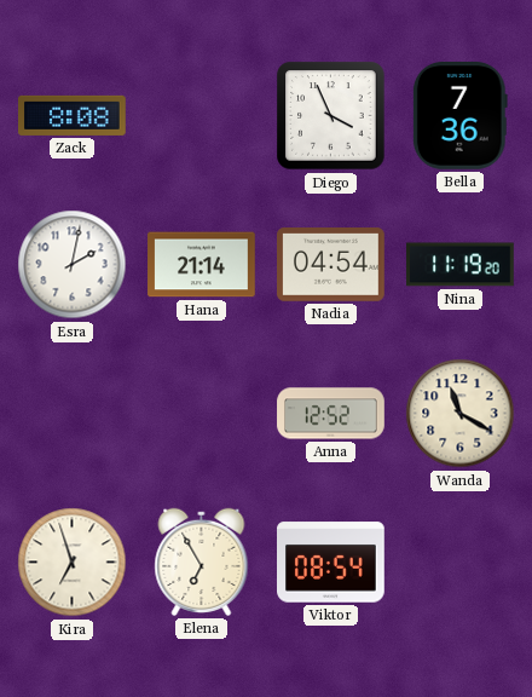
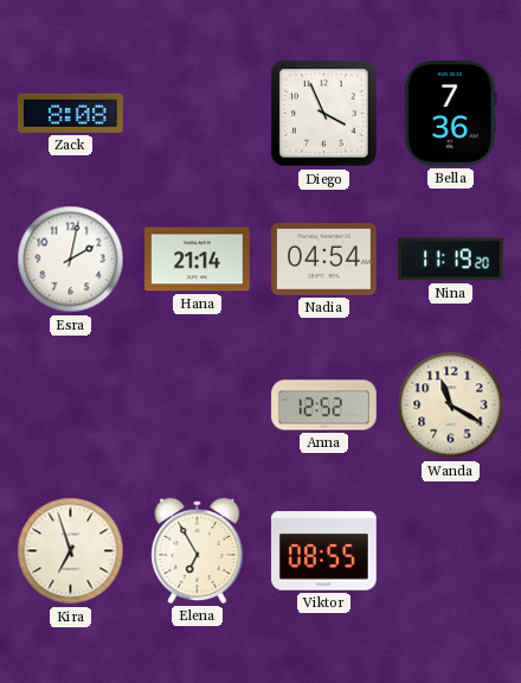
Viktor: 08:54 -> 08:55
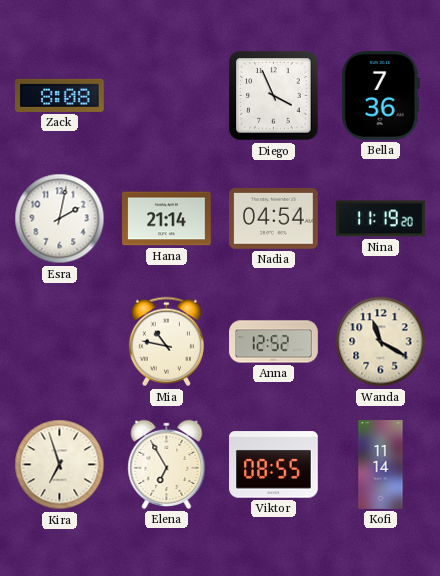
Mia: none -> 10:47
Kofi: none -> 11:14
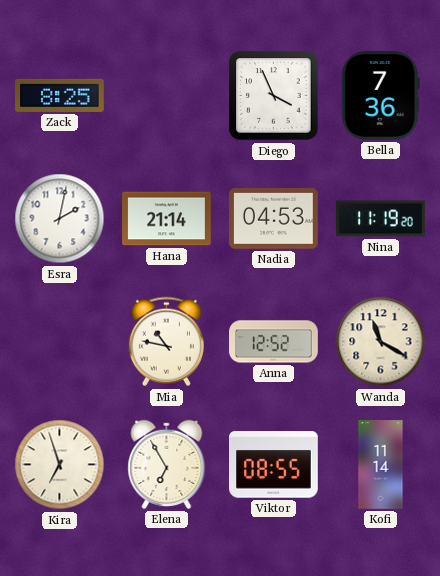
Zack: 8:08 -> 8:25
Nadia: 04:54 -> 04:53
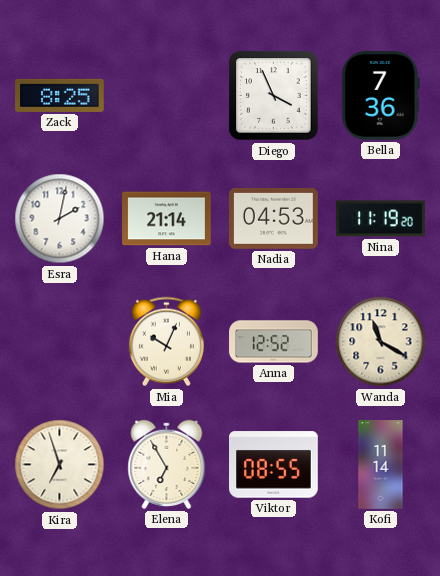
Mia: 10:47 -> 10:04
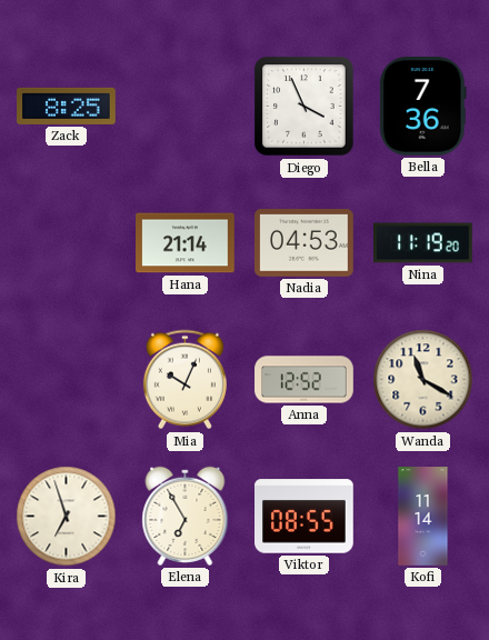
Esra: 2:02 -> none
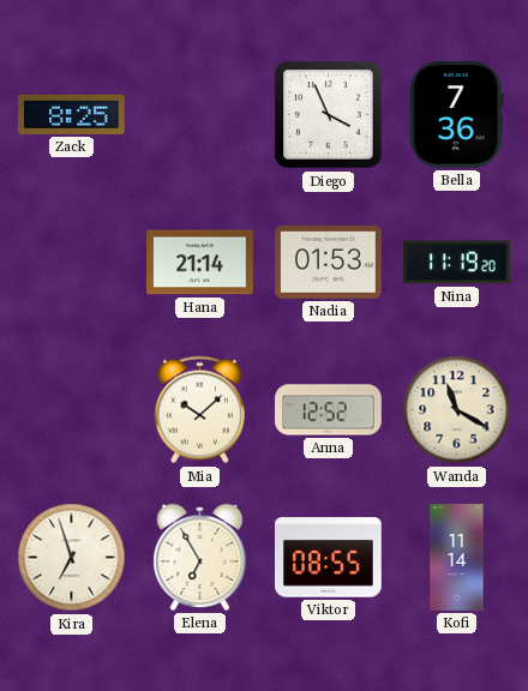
Nadia: 04:53 -> 01:53
Mia: 10:04 -> 10:08
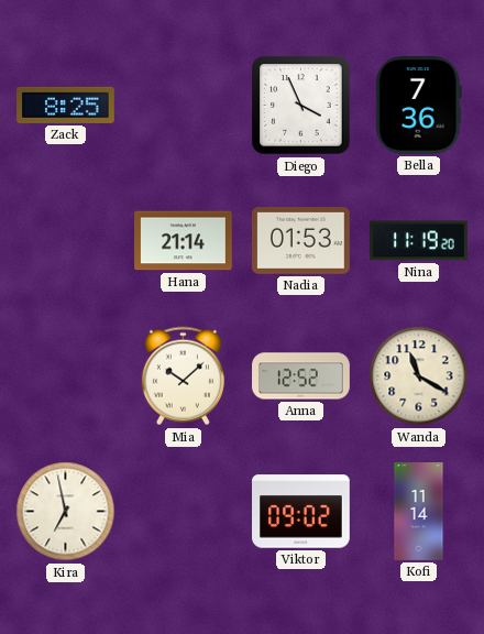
Kira: 6:57 -> 6:58
Elena: 6:55 -> none
Viktor: 08:55 -> 09:02
